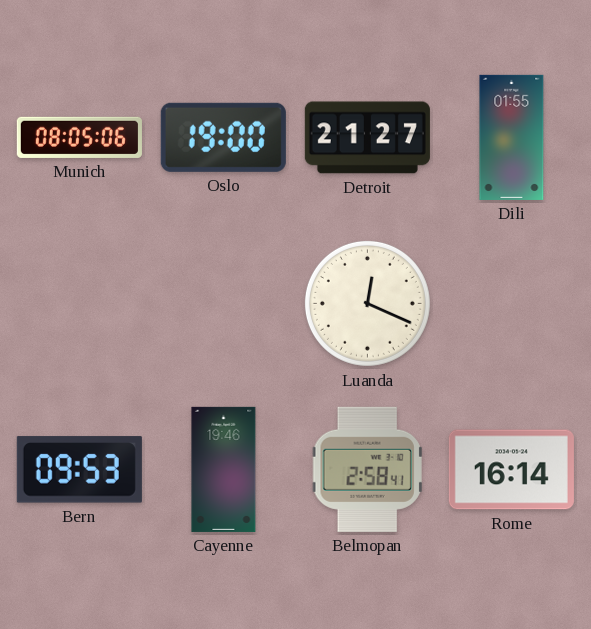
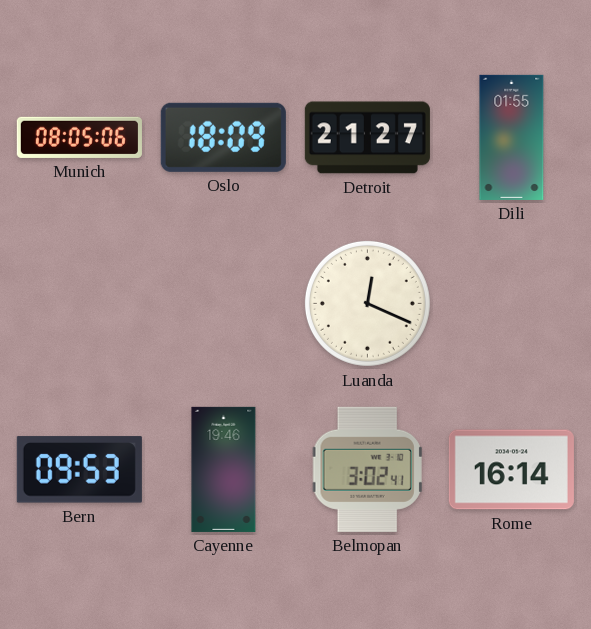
Oslo: 19:00 -> 18:09
Belmopan: 2:58 -> 3:02
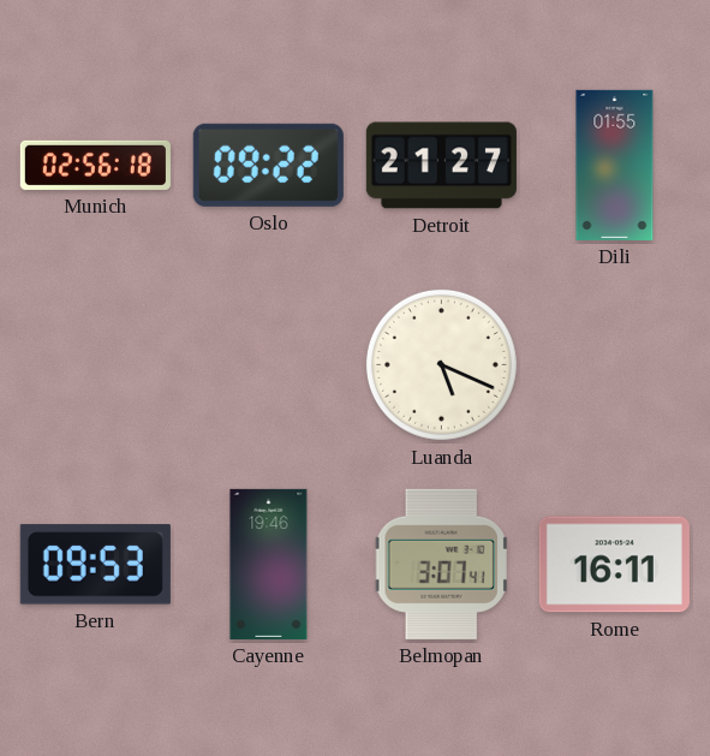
Munich: 08:05 -> 02:56
Oslo: 18:09 -> 09:22
Luanda: 12:19 -> 5:19
Belmopan: 3:02 -> 3:07
Rome: 16:14 -> 16:11
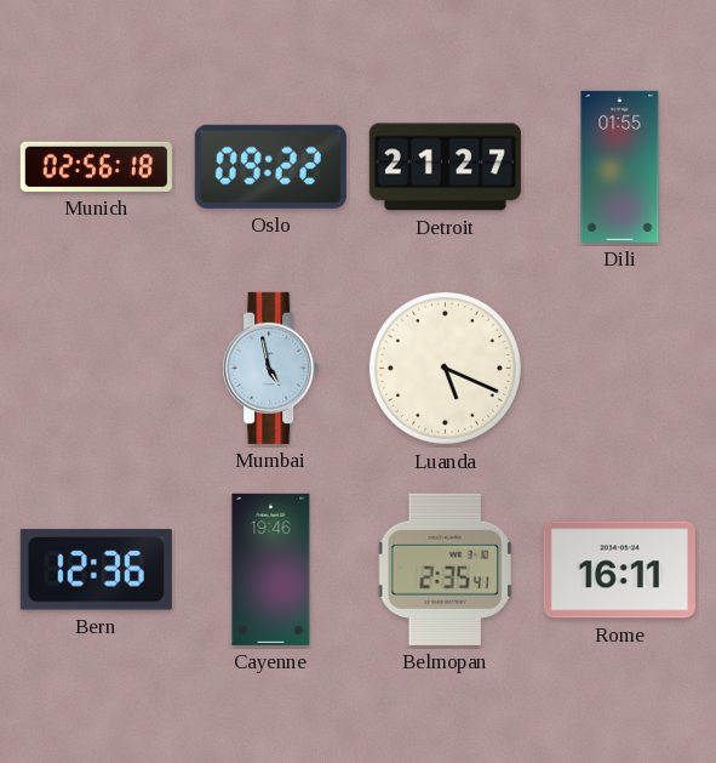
Mumbai: none -> 4:58
Bern: 09:53 -> 12:36
Belmopan: 3:07 -> 2:35
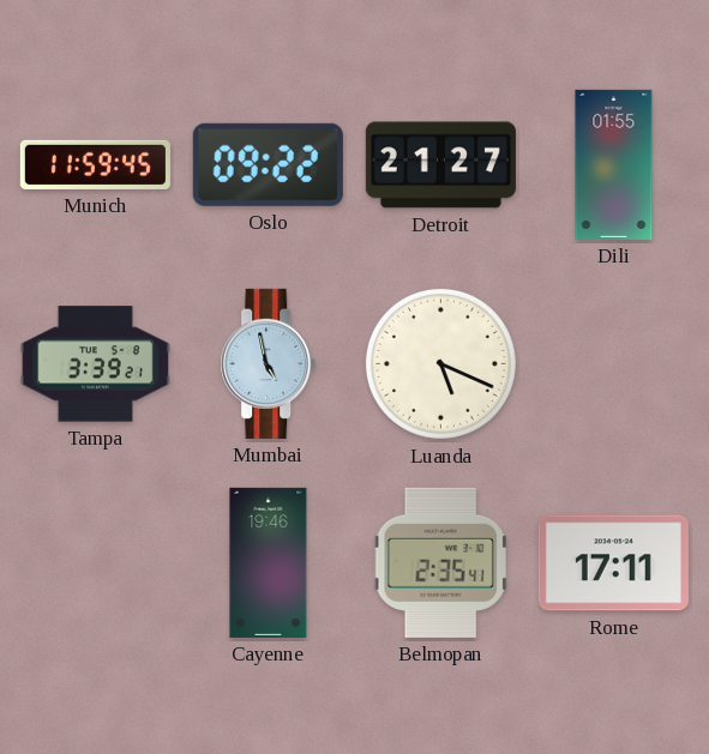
Munich: 02:56 -> 11:59
Tampa: none -> 3:39
Bern: 12:36 -> none
Rome: 16:11 -> 17:11
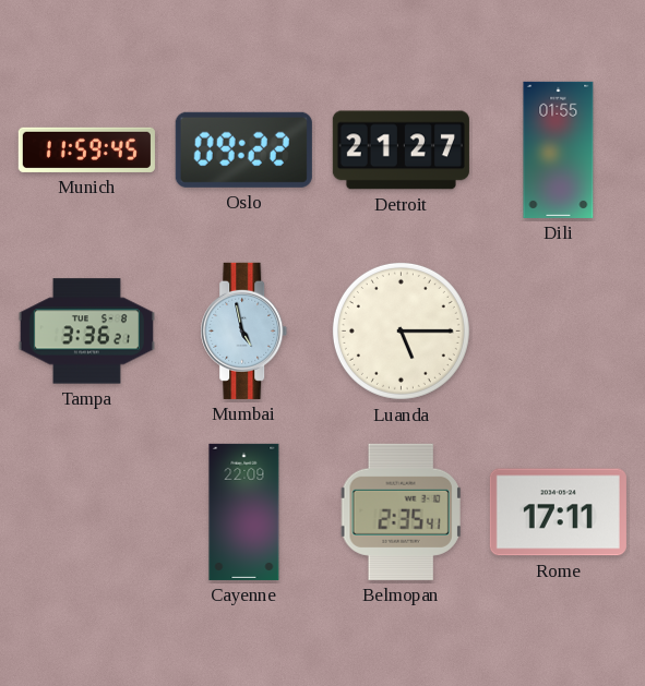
Tampa: 3:39 -> 3:36
Luanda: 5:19 -> 5:15
Cayenne: 19:46 -> 22:09
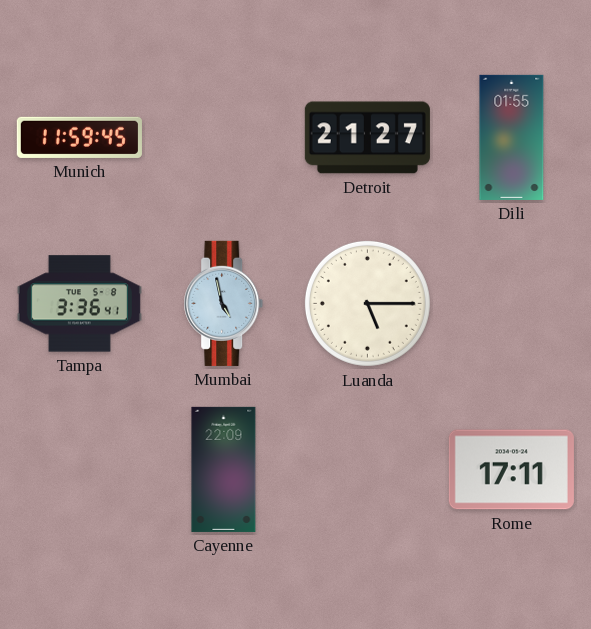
Oslo: 09:22 -> none
Tampa: 3:36:21 -> 3:36:41
Belmopan: 2:35 -> none
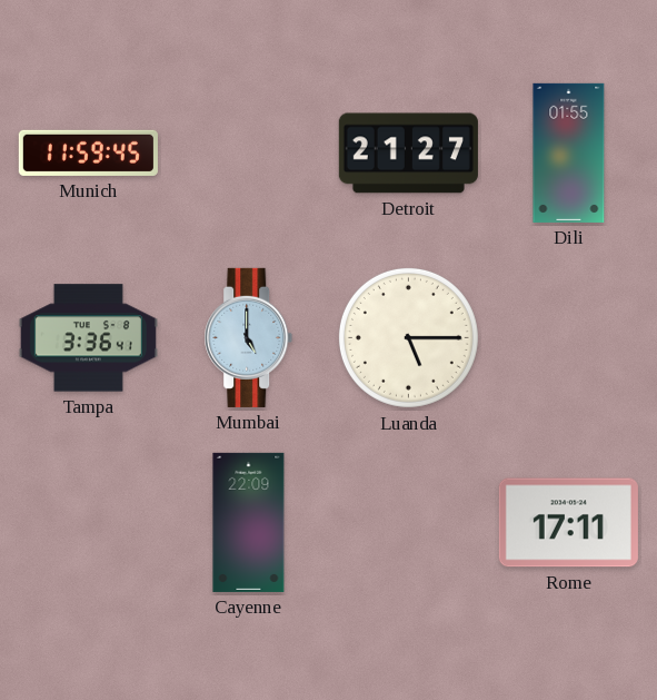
Mumbai: 4:58 -> 5:00
